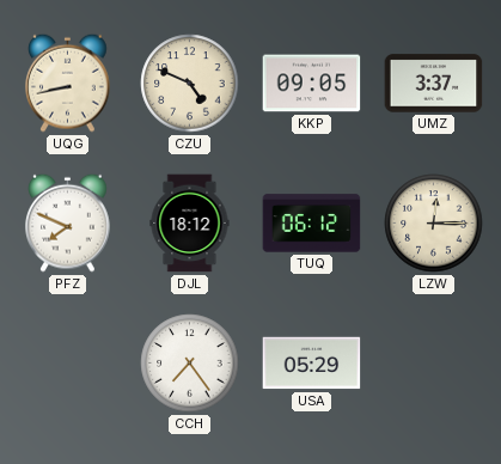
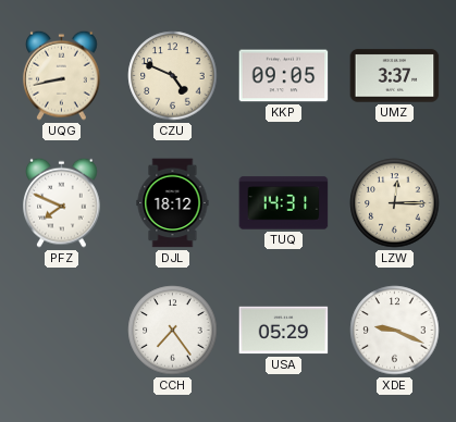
TUQ: 06:12 -> 14:31
XDE: none -> 9:19
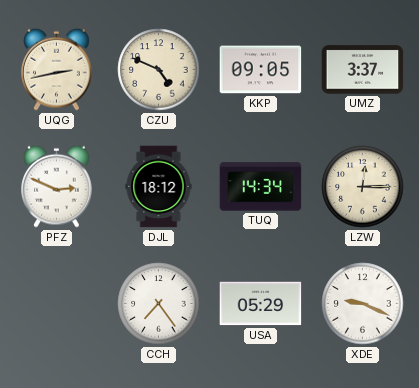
UQG: 8:43 -> 2:43
PFZ: 7:49 -> 2:49
TUQ: 14:31 -> 14:34
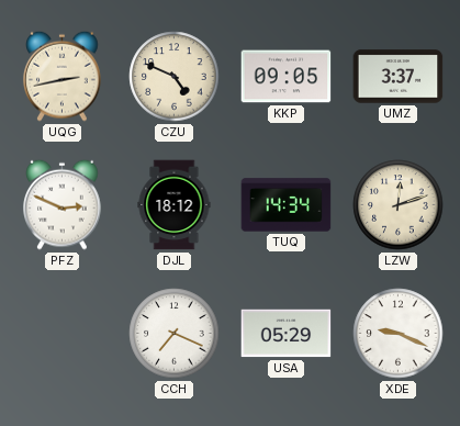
LZW: 12:15 -> 12:12
CCH: 7:24 -> 7:19
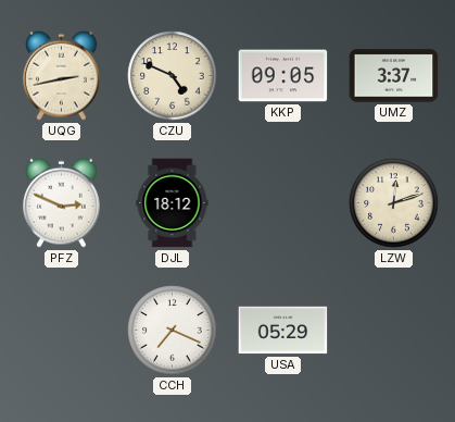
TUQ: 14:34 -> none
XDE: 9:19 -> none
